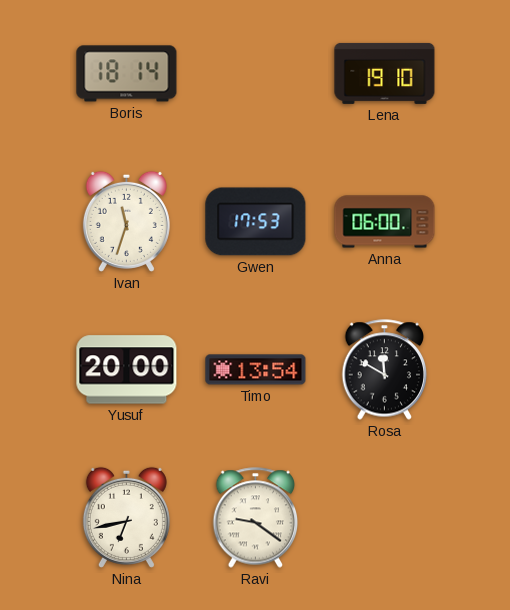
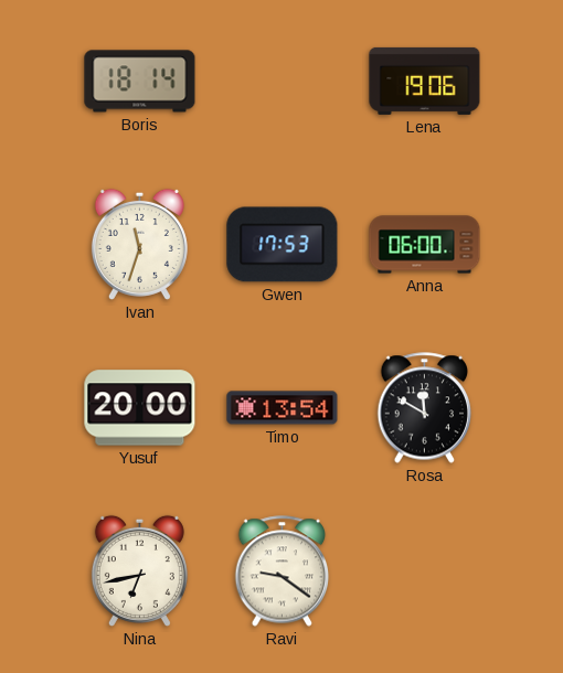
Lena: 19:10 -> 19:06
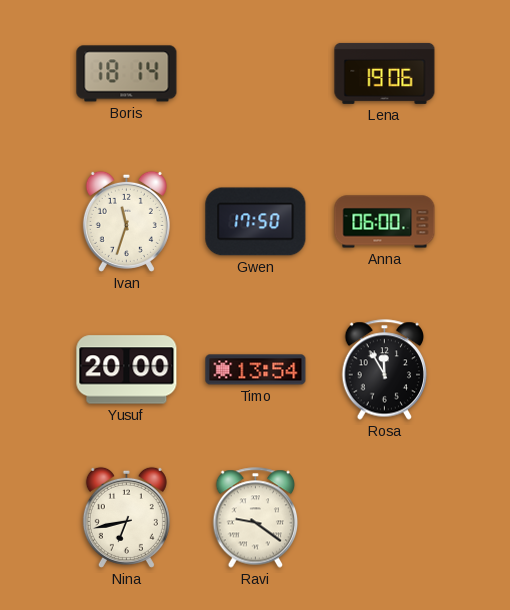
Gwen: 17:53 -> 17:50
Rosa: 11:50 -> 11:55
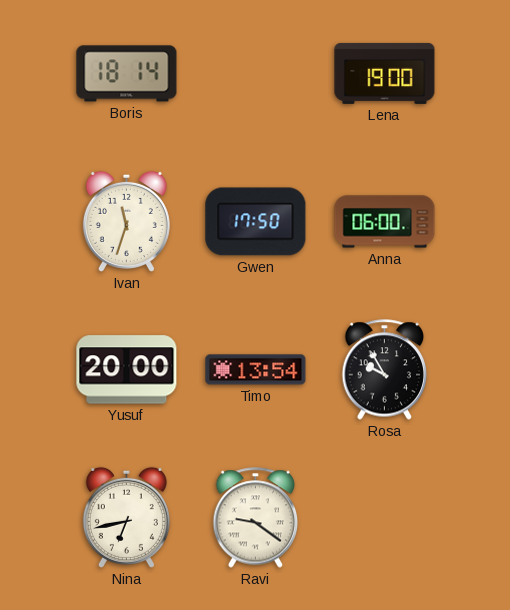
Lena: 19:06 -> 19:00
Rosa: 11:55 -> 9:55
